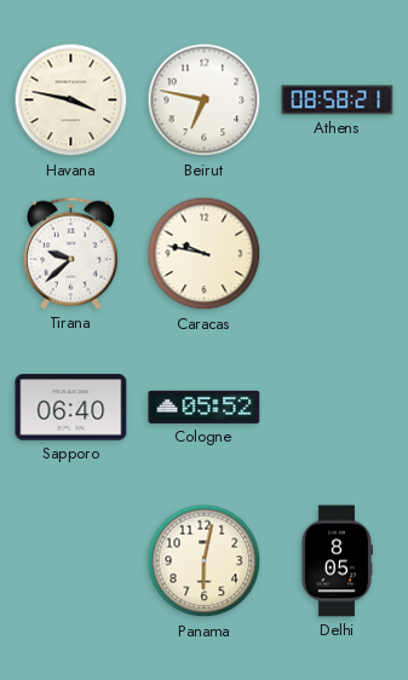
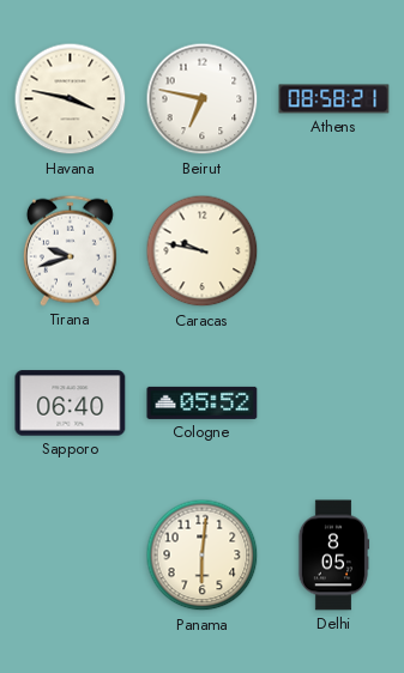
Tirana: 9:38 -> 9:42
Panama: 6:02 -> 6:01
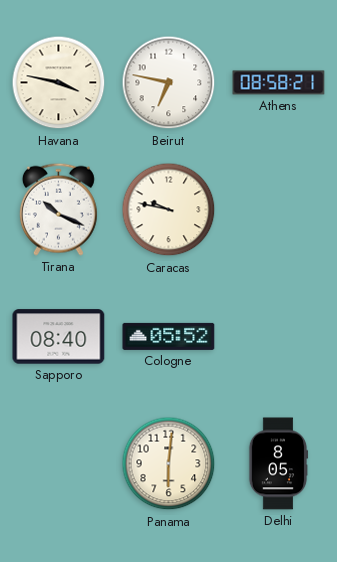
Tirana: 9:42 -> 10:19
Sapporo: 06:40 -> 08:40
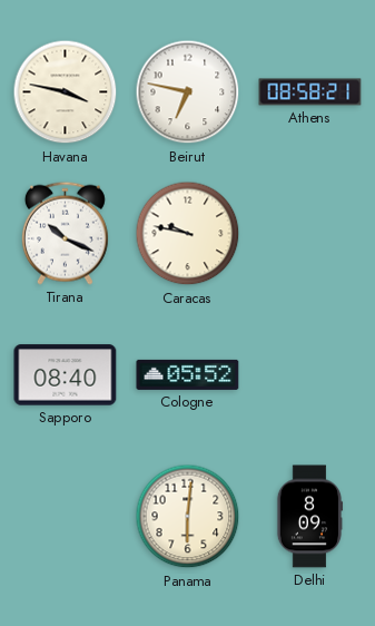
Delhi: 8:05 -> 8:09
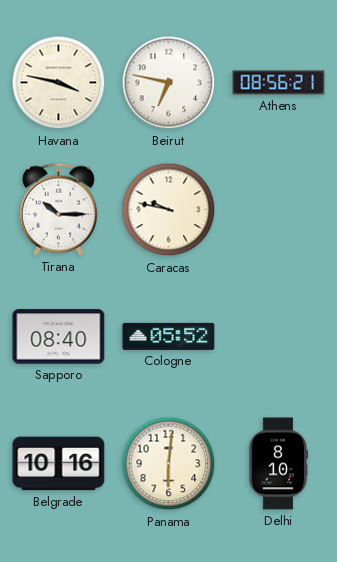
Athens: 08:58 -> 08:56
Tirana: 10:19 -> 10:15
Belgrade: none -> 10:16
Delhi: 8:09 -> 8:10
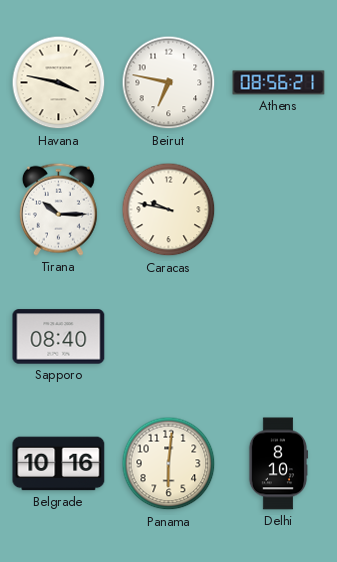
Cologne: 05:52 -> none
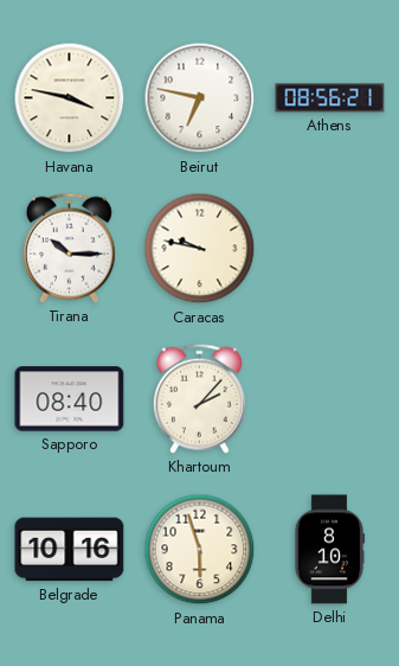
Khartoum: none -> 2:07
Panama: 6:01 -> 5:57
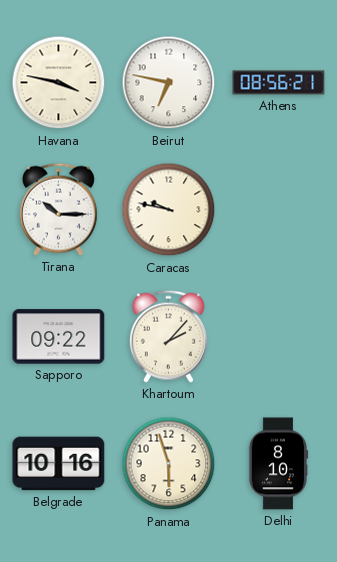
Sapporo: 08:40 -> 09:22
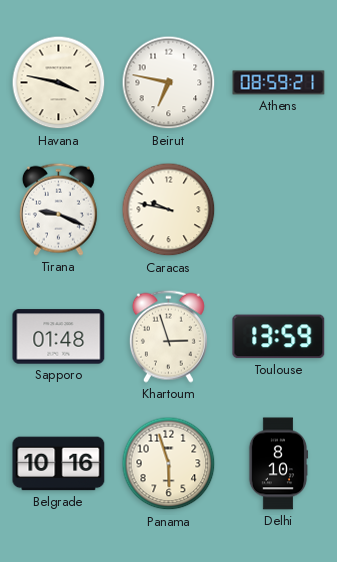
Athens: 08:56 -> 08:59
Tirana: 10:15 -> 9:19
Sapporo: 09:22 -> 01:48
Khartoum: 2:07 -> 2:57
Toulouse: none -> 13:59
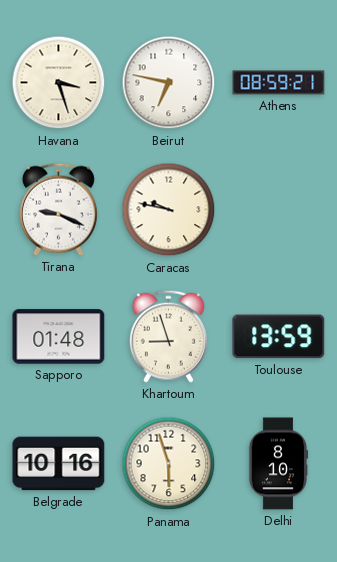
Havana: 3:47 -> 3:27
Khartoum: 2:57 -> 8:57
